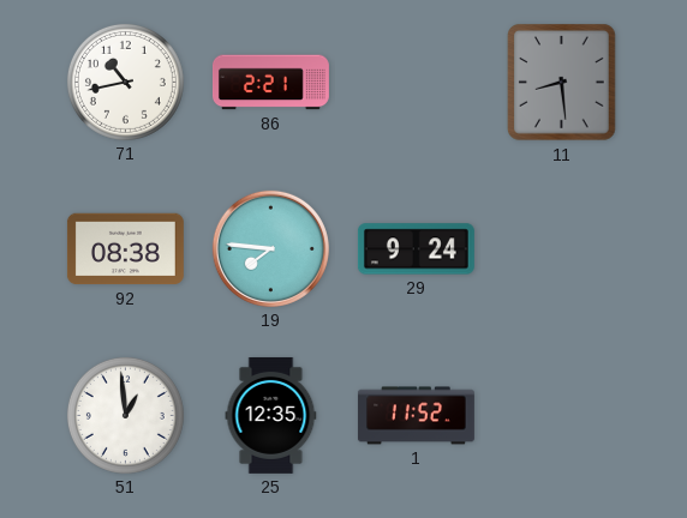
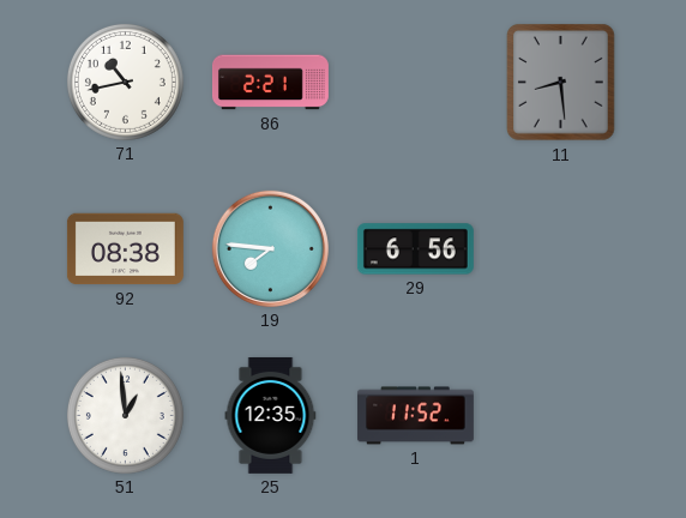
29: 9:24 -> 6:56
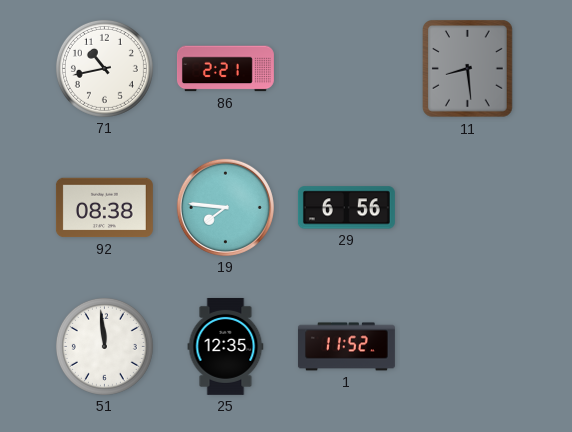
51: 12:59 -> 11:59
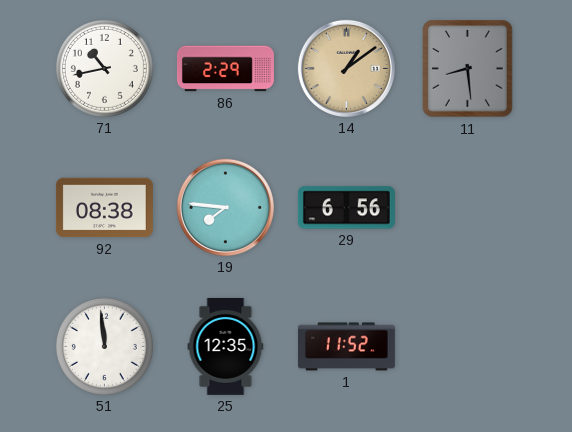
86: 2:21 -> 2:29
14: none -> 1:09
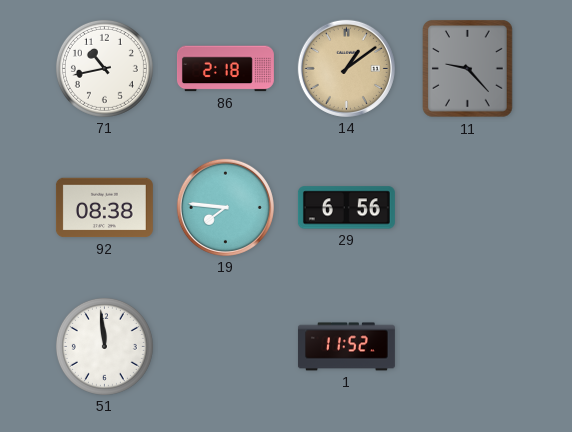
86: 2:29 -> 2:18
11: 8:29 -> 9:23
25: 12:35 -> none
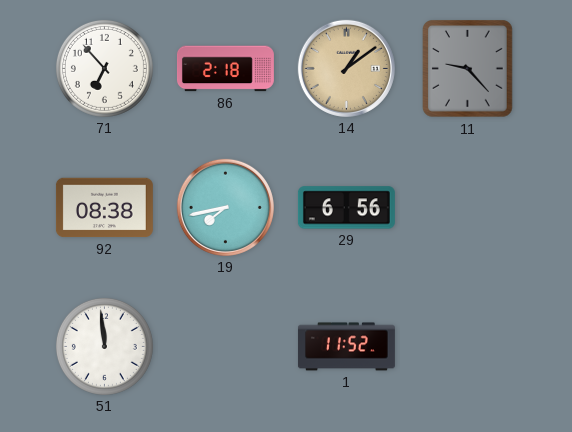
71: 10:43 -> 6:53
19: 7:46 -> 7:43
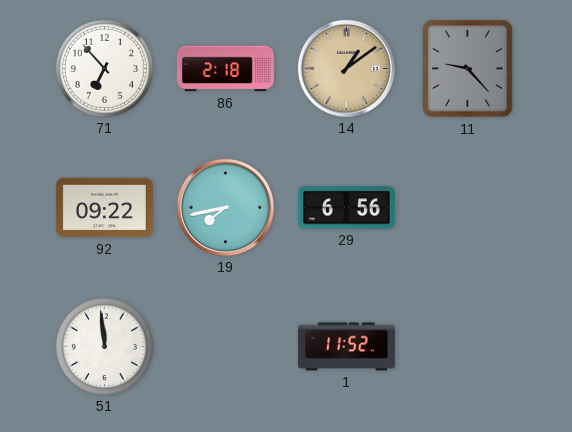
92: 08:38 -> 09:22
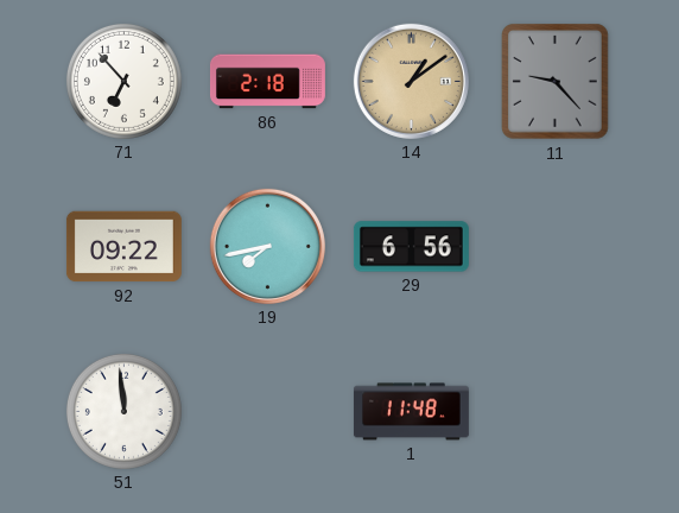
1: 11:52 -> 11:48
